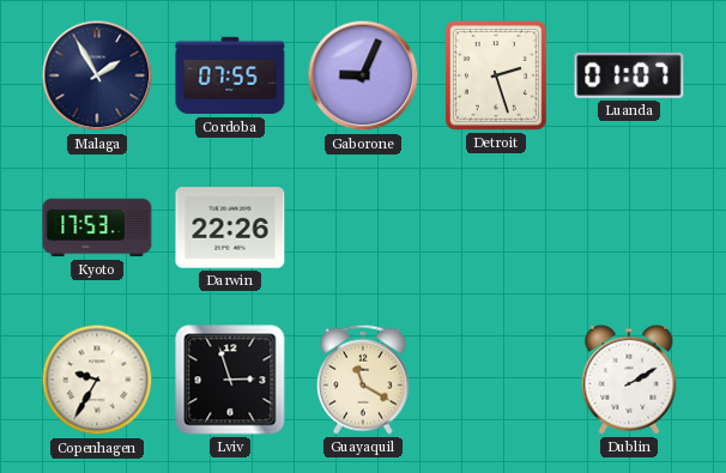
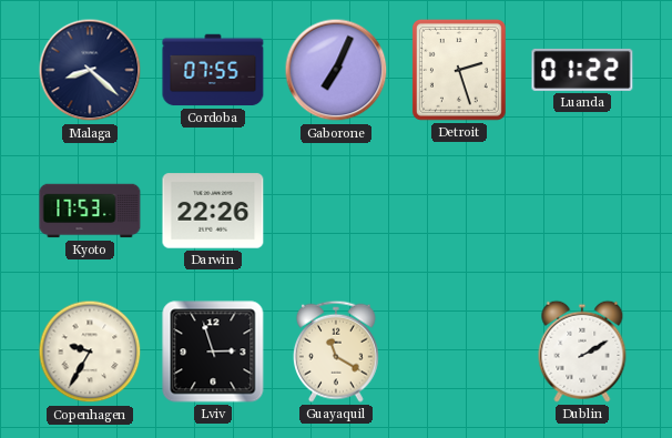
Malaga: 1:55 -> 8:22
Gaborone: 9:04 -> 7:04
Luanda: 01:07 -> 01:22
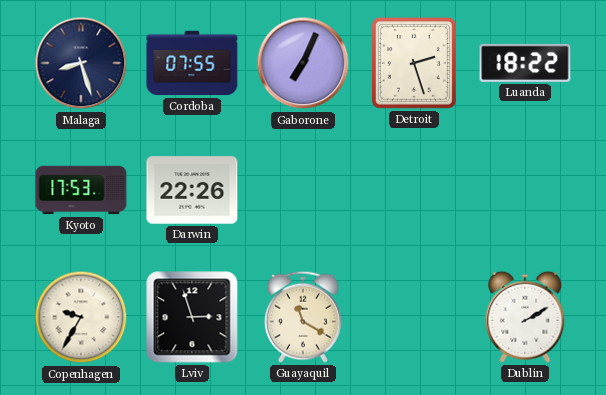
Malaga: 8:22 -> 8:27
Luanda: 01:22 -> 18:22
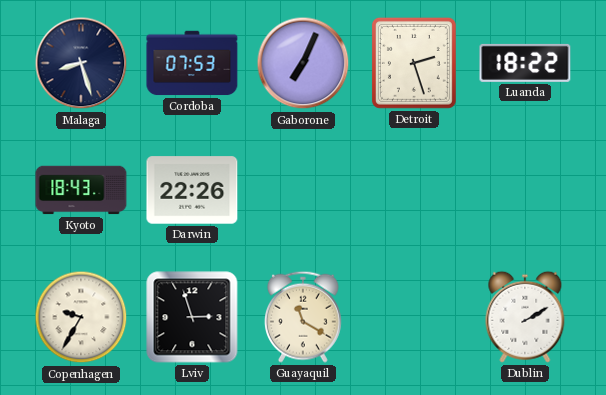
Cordoba: 07:55 -> 07:53
Kyoto: 17:53 -> 18:43
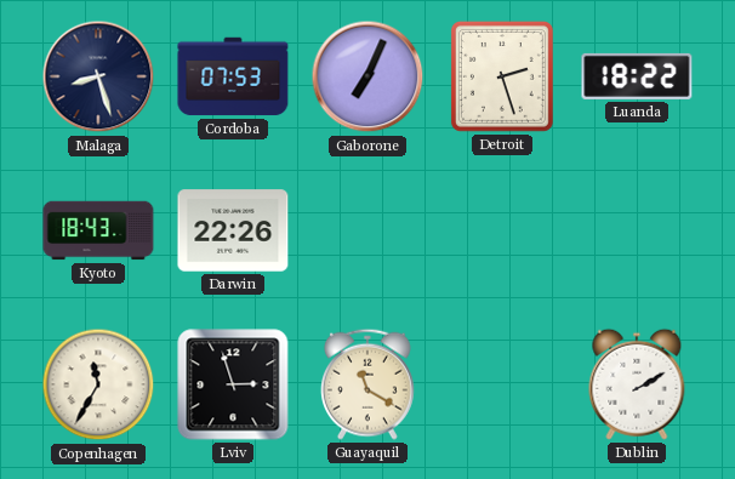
Copenhagen: 9:35 -> 11:35
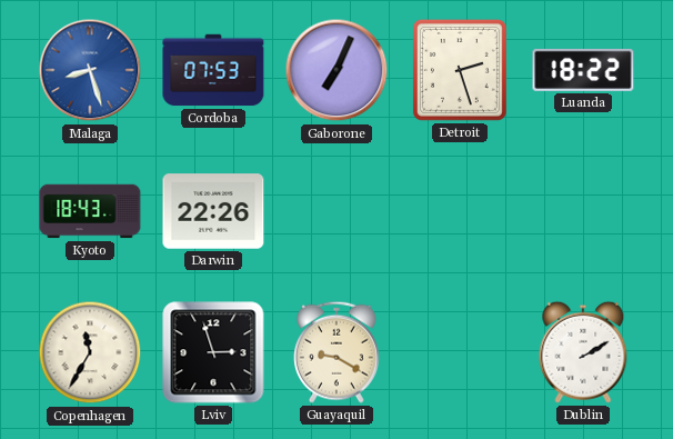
Malaga dial: navy -> blue
Guayaquil: 11:20 -> 9:20
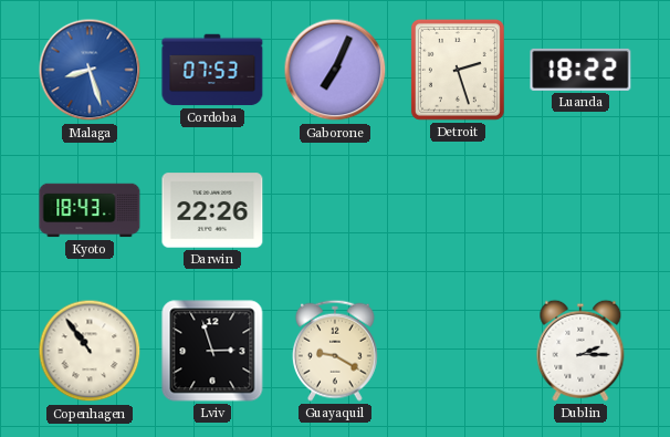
Copenhagen: 11:35 -> 10:54
Dublin: 2:10 -> 2:15
